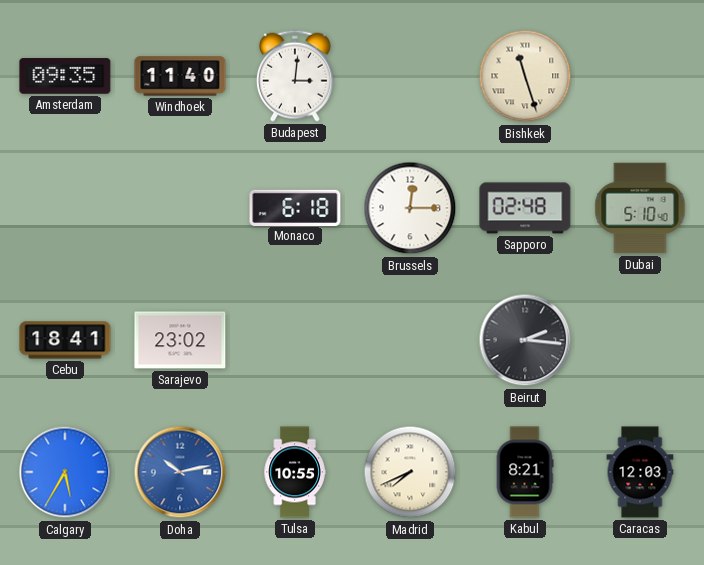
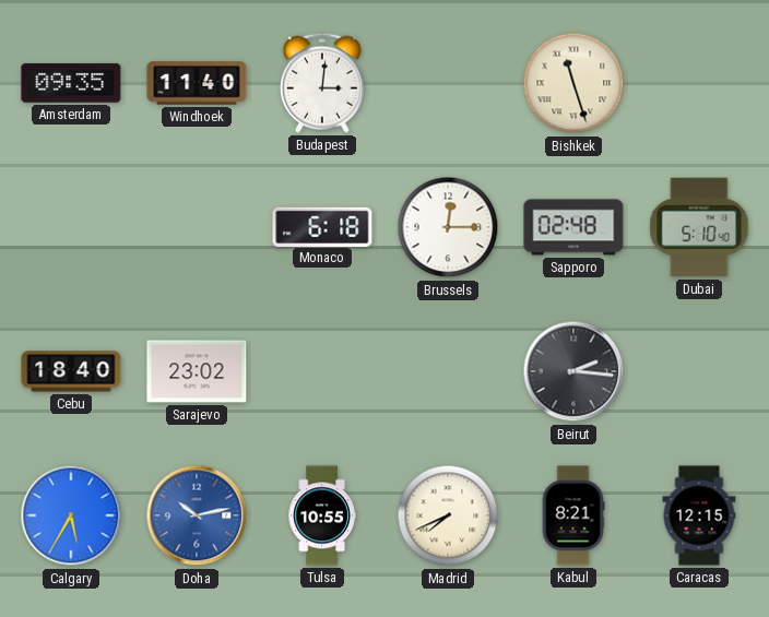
Cebu: 18:41 -> 18:40
Caracas: 12:03 -> 12:15
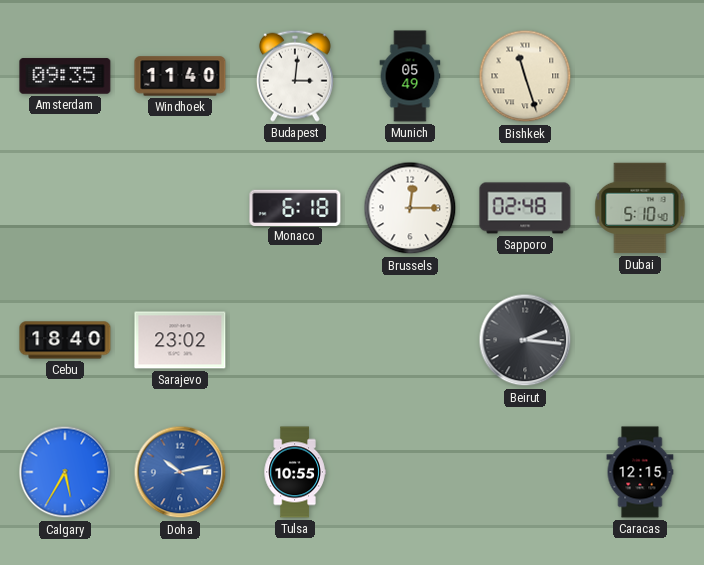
Munich: none -> 05:49
Madrid: 7:41 -> none
Kabul: 8:21 -> none
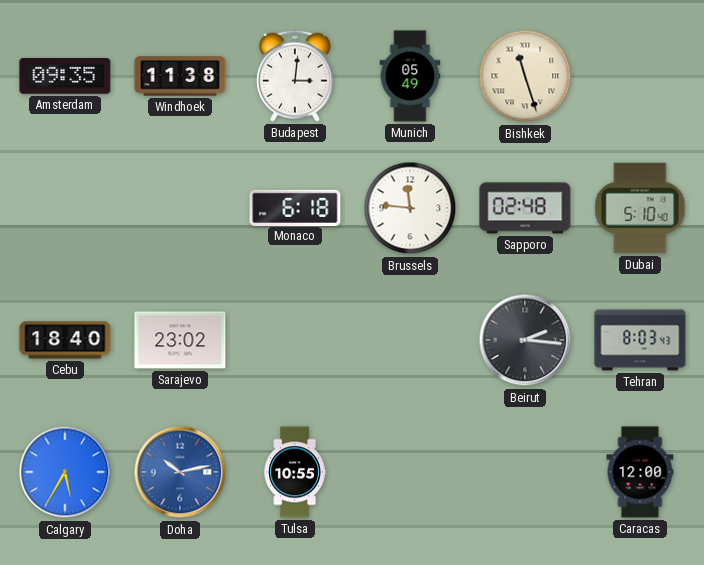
Windhoek: 11:40 -> 11:38
Brussels: 12:15 -> 11:46
Tehran: none -> 8:03
Caracas: 12:15 -> 12:00
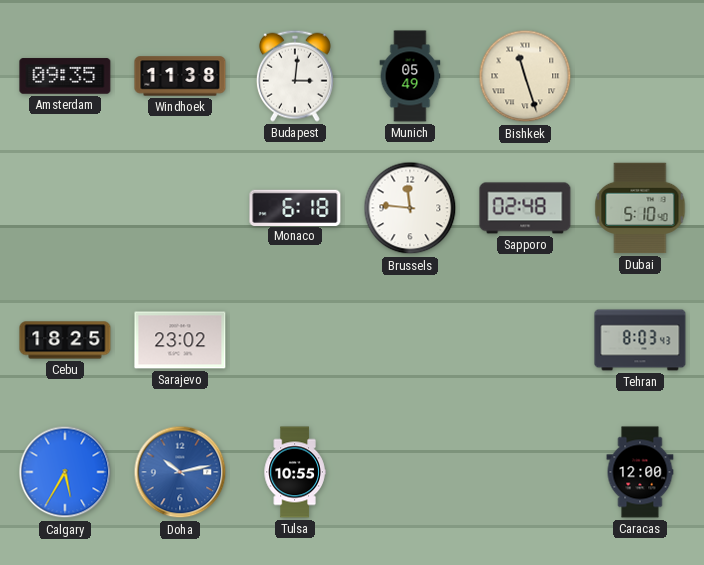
Cebu: 18:40 -> 18:25
Beirut: 2:16 -> none
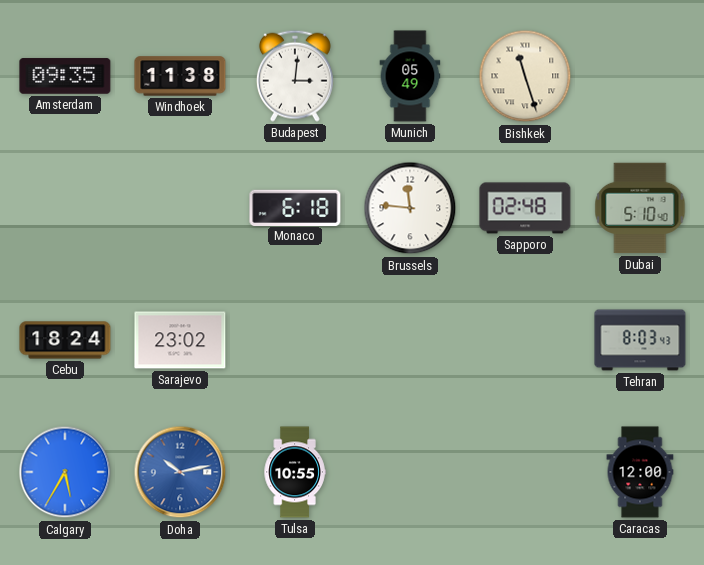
Cebu: 18:25 -> 18:24
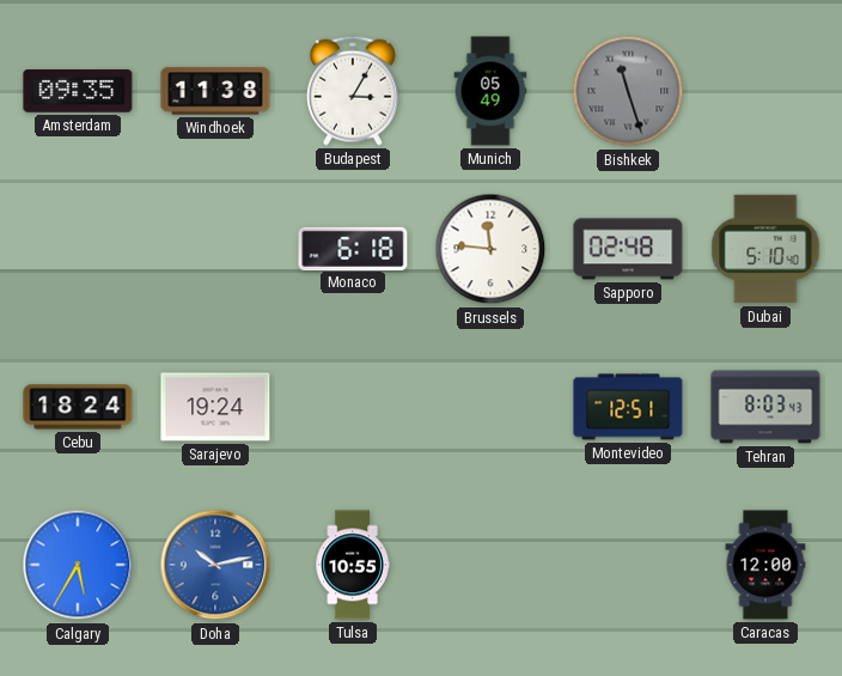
Budapest: 3:01 -> 3:05
Bishkek dial: cream -> grey
Sarajevo: 23:02 -> 19:24
Montevideo: none -> 12:51
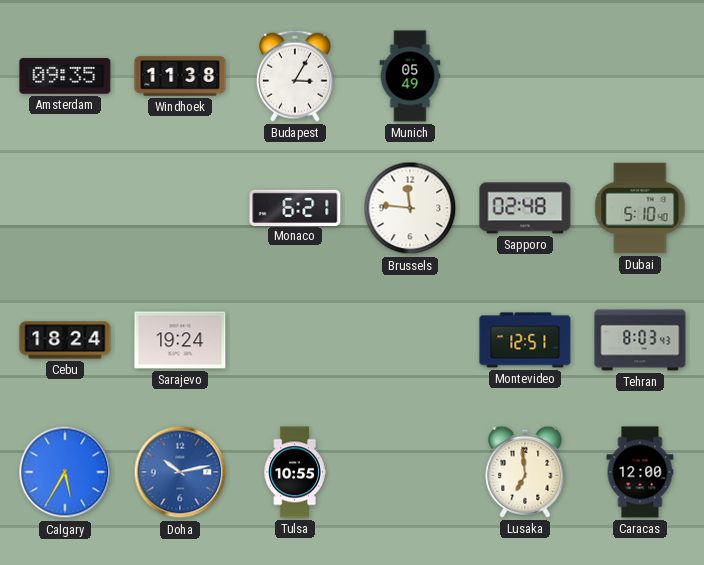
Bishkek: 11:27 -> none
Monaco: 6:18 -> 6:21
Lusaka: none -> 6:59
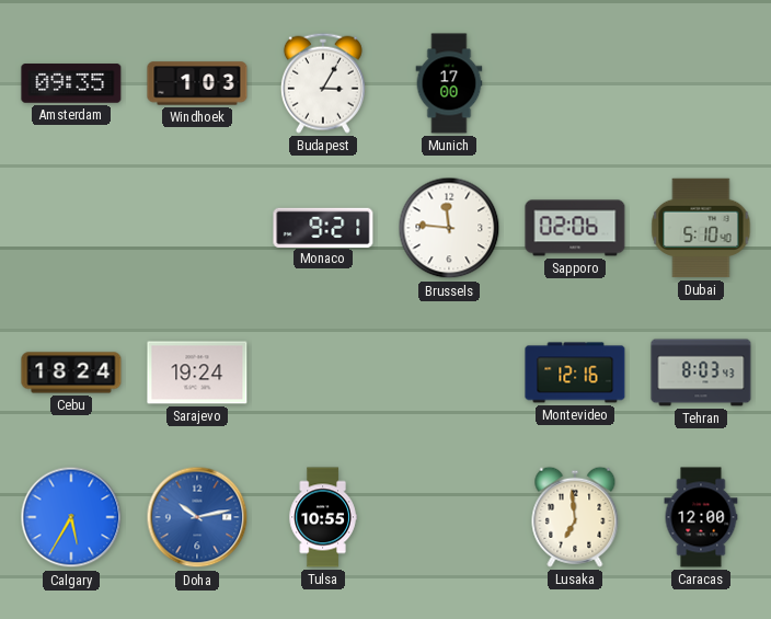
Windhoek: 11:38 -> 1:03
Munich: 05:49 -> 17:00
Monaco: 6:21 -> 9:21
Sapporo: 02:48 -> 02:06
Montevideo: 12:51 -> 12:16
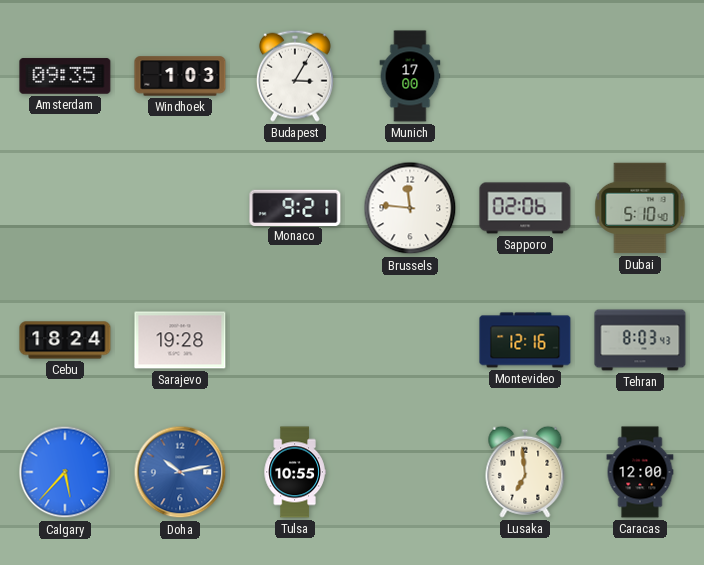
Sarajevo: 19:24 -> 19:28
Calgary: 5:35 -> 5:37
